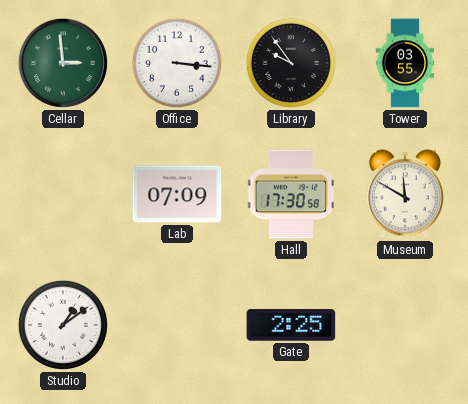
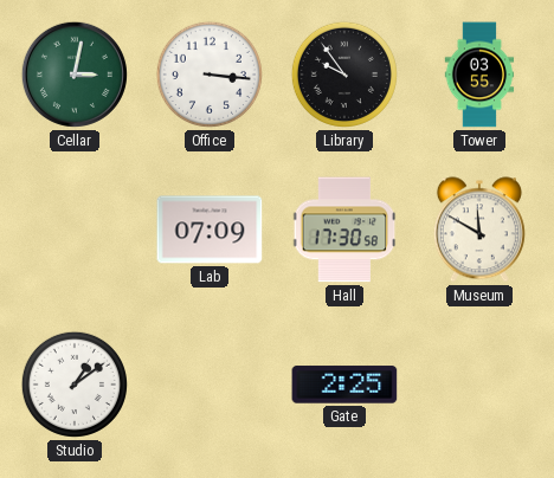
Cellar: 2:59 -> 3:02
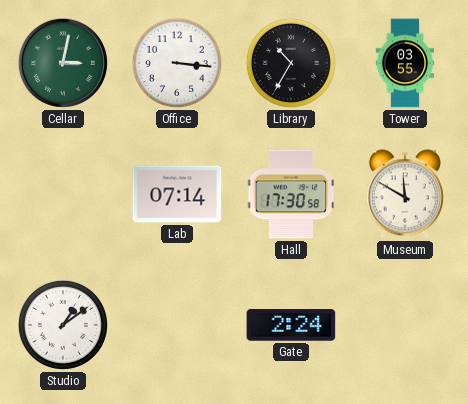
Library: 9:54 -> 10:35
Lab: 07:09 -> 07:14
Gate: 2:25 -> 2:24
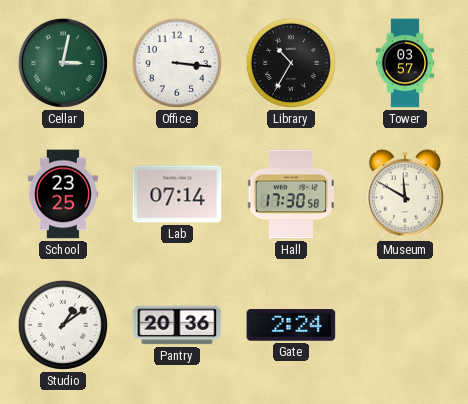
Tower: 03:55 -> 03:57
School: none -> 23:25
Pantry: none -> 20:36
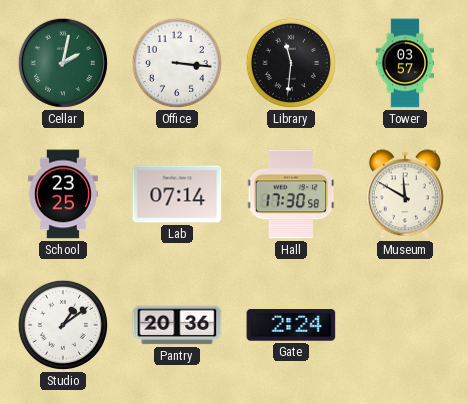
Cellar: 3:02 -> 2:02
Library: 10:35 -> 11:31
